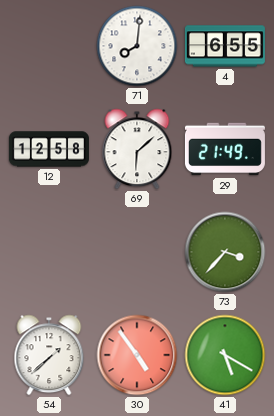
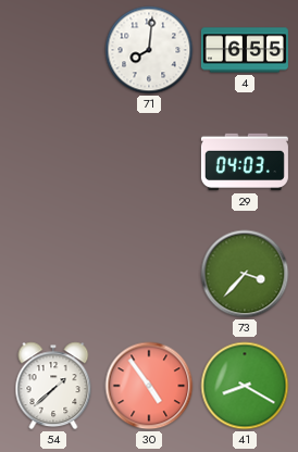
12: 12:58 -> none
69: 6:08 -> none
29: 21:49 -> 04:03
41: 5:20 -> 8:20
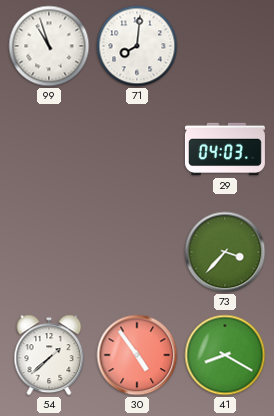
99: none -> 10:57
4: 6:55 -> none
